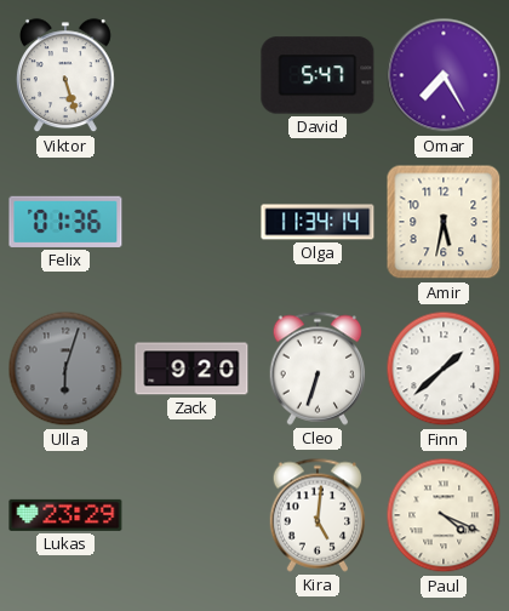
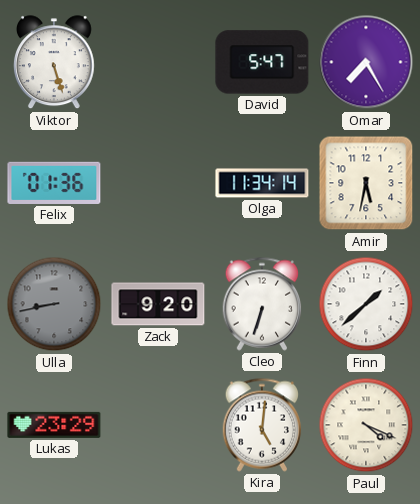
Ulla: 6:03 -> 8:43
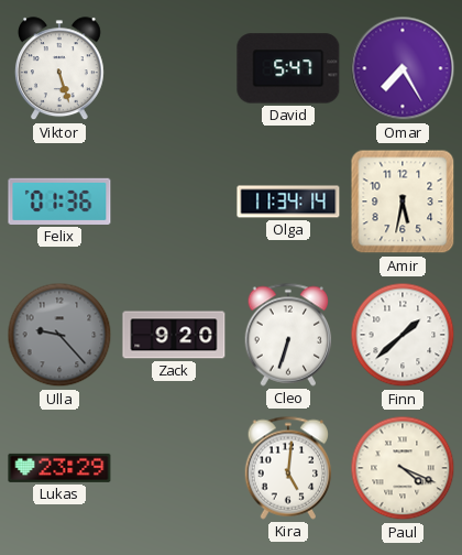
Ulla: 8:43 -> 9:23
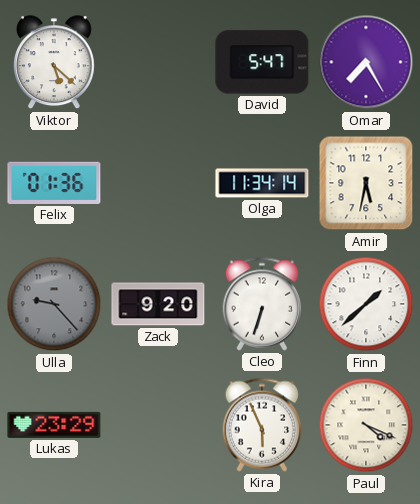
Viktor: 5:27 -> 5:22
Kira: 5:01 -> 5:56
